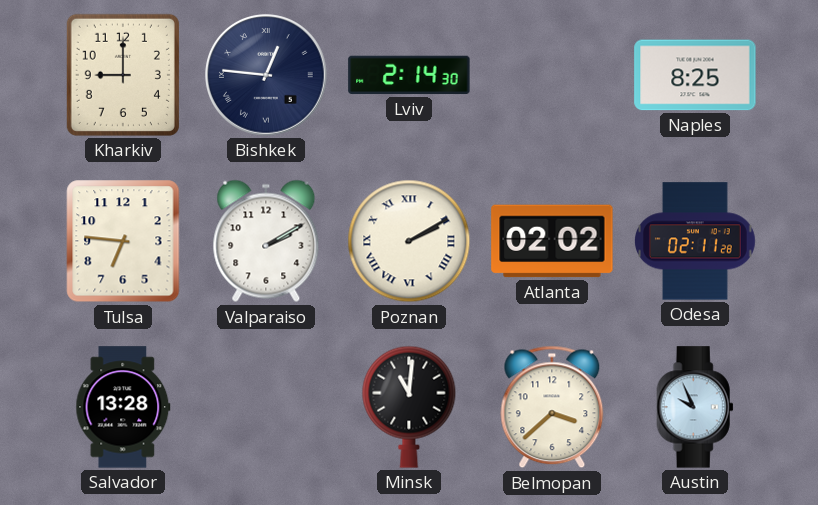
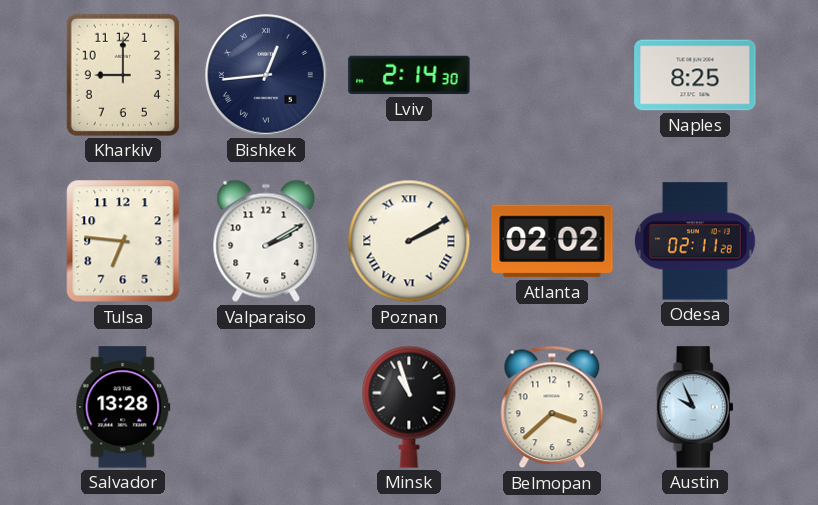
Bishkek: 12:46 -> 12:44
Minsk: 11:01 -> 10:57
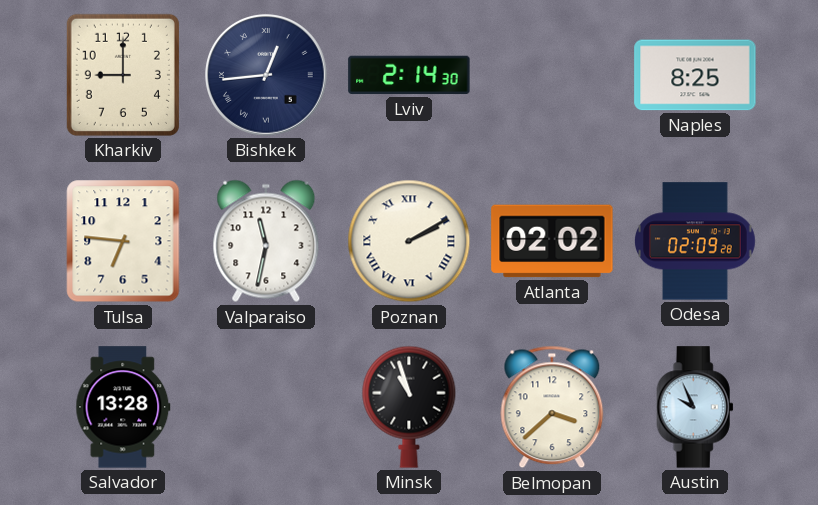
Valparaiso: 2:10 -> 11:32
Odesa: 02:11 -> 02:09
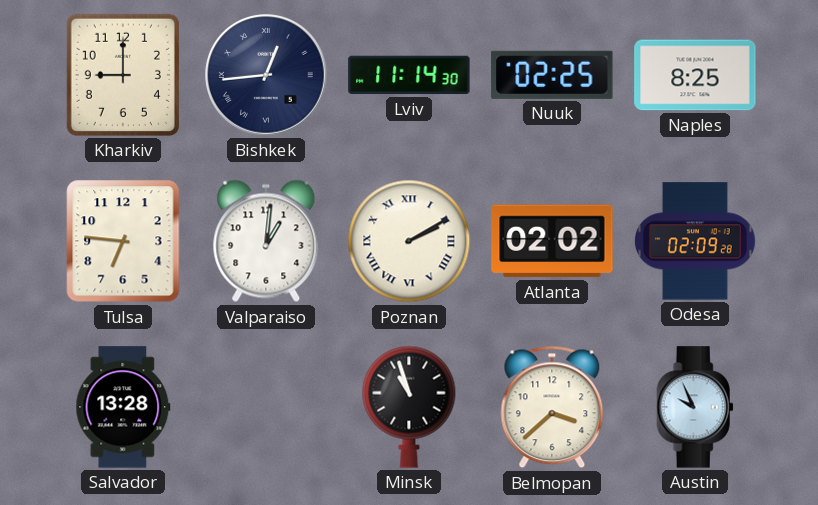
Lviv: 2:14 -> 11:14
Nuuk: none -> 02:25
Valparaiso: 11:32 -> 1:01
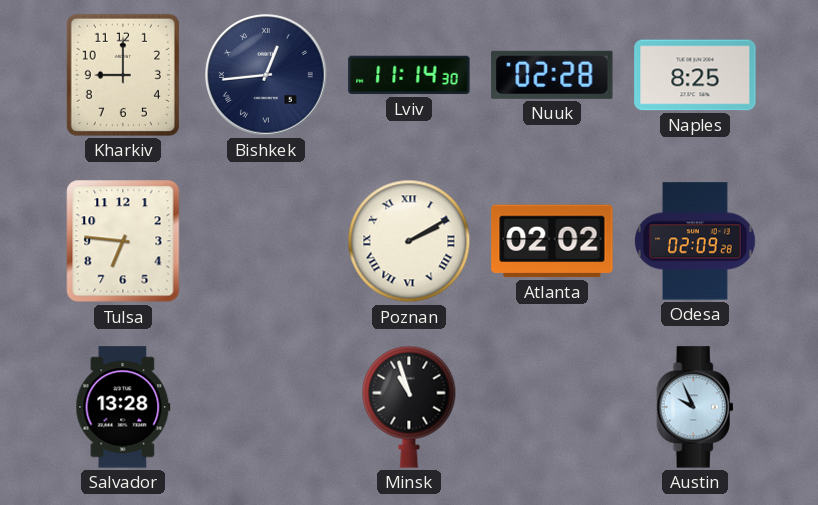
Nuuk: 02:25 -> 02:28
Valparaiso: 1:01 -> none
Belmopan: 3:38 -> none
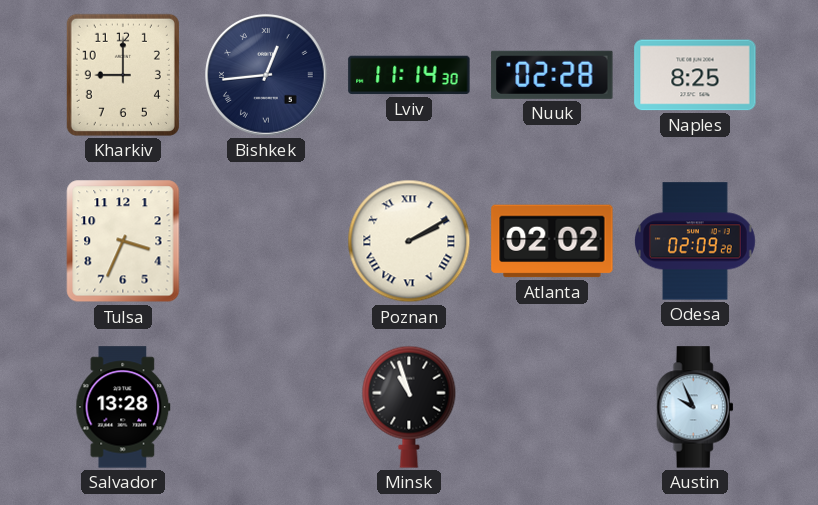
Tulsa: 6:46 -> 3:34
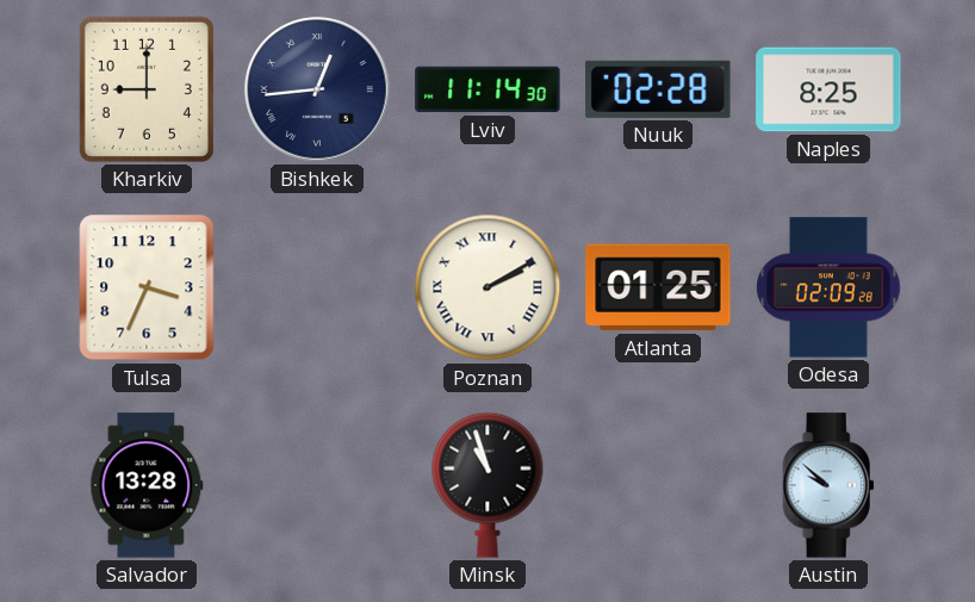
Atlanta: 02:02 -> 01:25
Austin: 9:56 -> 9:52
